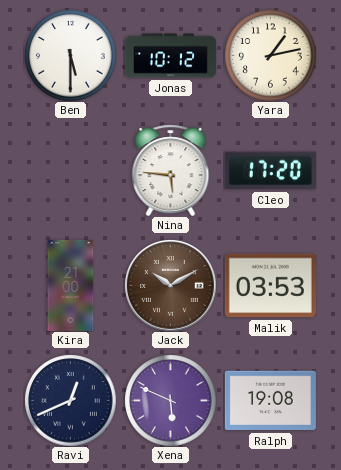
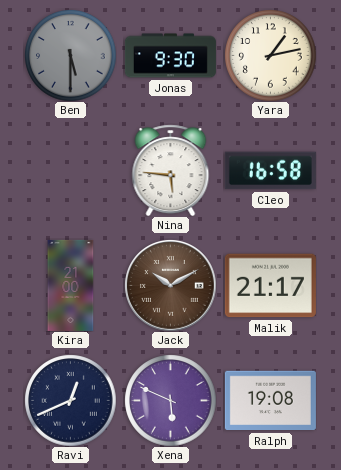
Ben dial: white -> grey
Jonas: 10:12 -> 9:30
Cleo: 17:20 -> 16:58
Malik: 03:53 -> 21:17
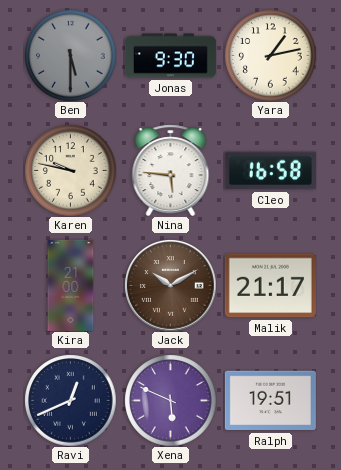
Karen: none -> 9:47
Ralph: 19:08 -> 19:51
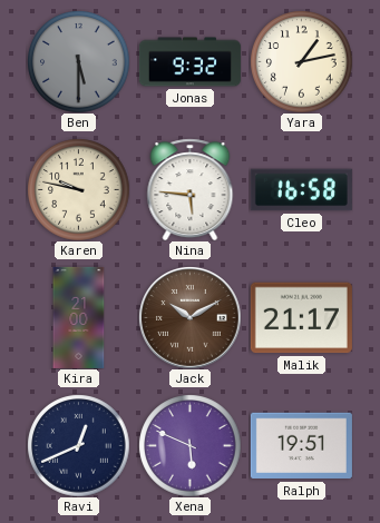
Jonas: 9:30 -> 9:32
